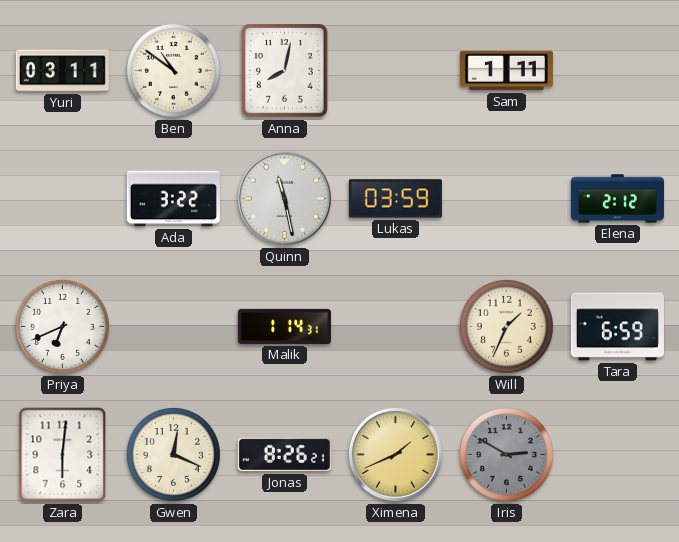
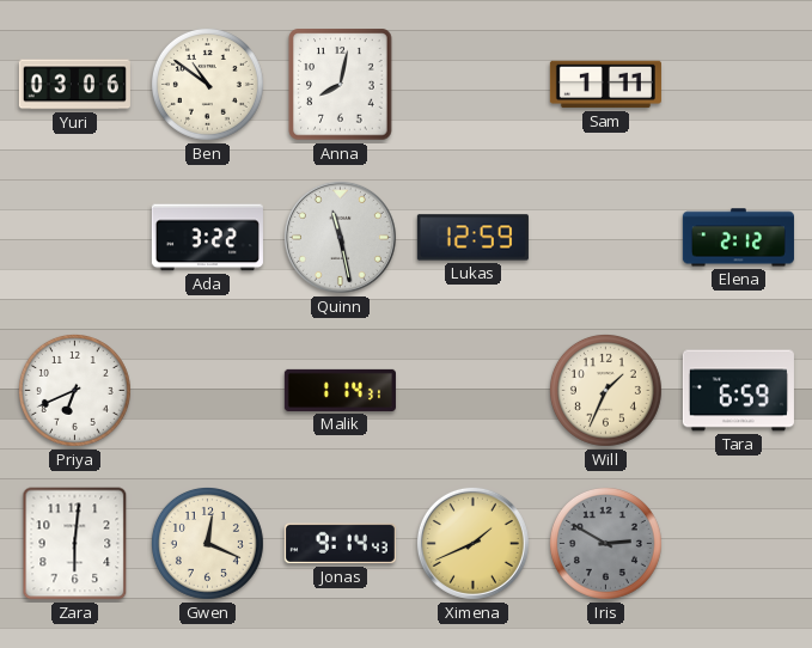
Yuri: 03:11 -> 03:06
Lukas: 03:59 -> 12:59
Jonas: 8:26 -> 9:14
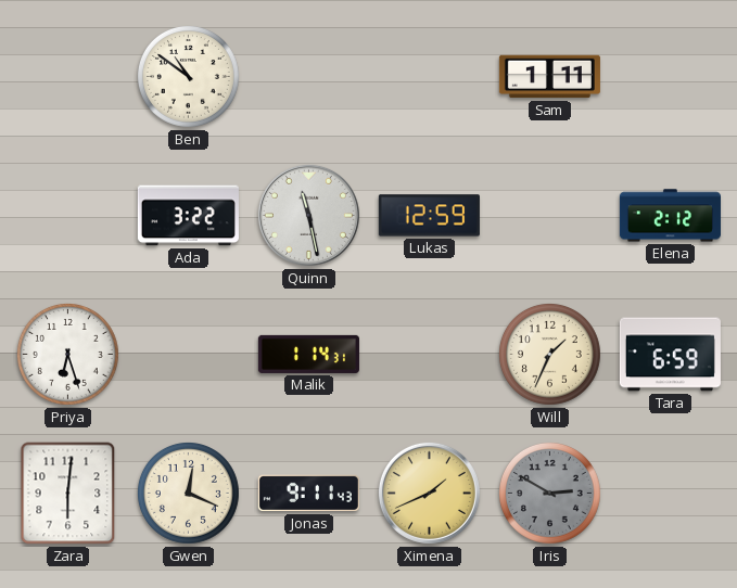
Yuri: 03:06 -> none
Anna: 8:02 -> none
Priya: 6:41 -> 6:27
Jonas: 9:14 -> 9:11
